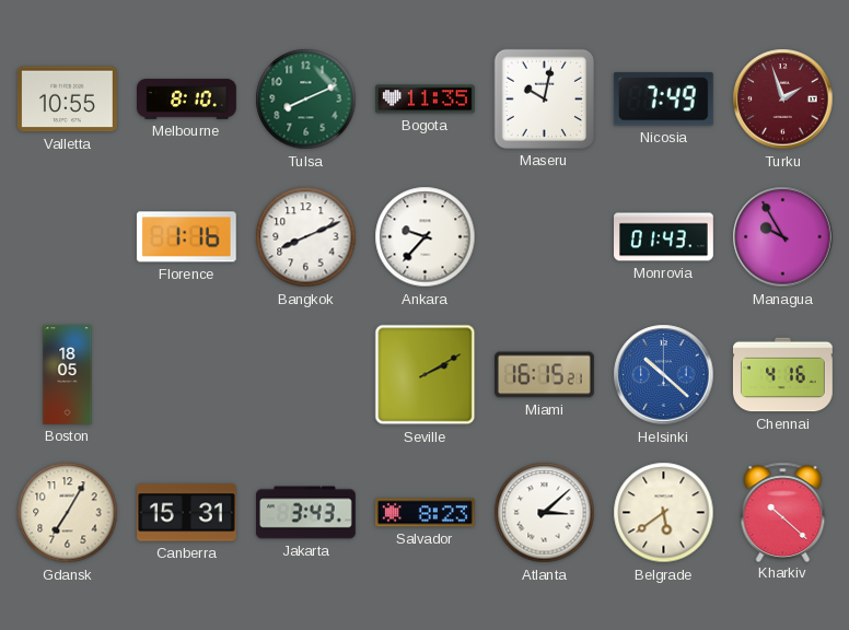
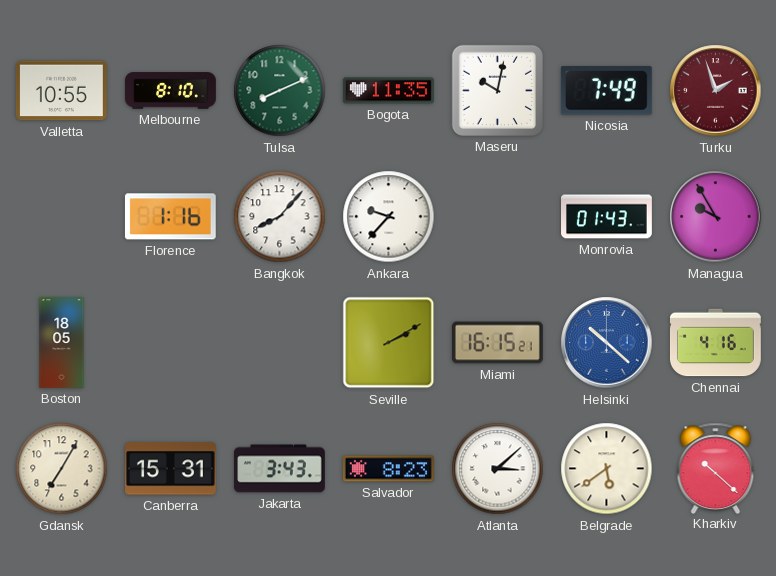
Bangkok: 8:11 -> 8:07
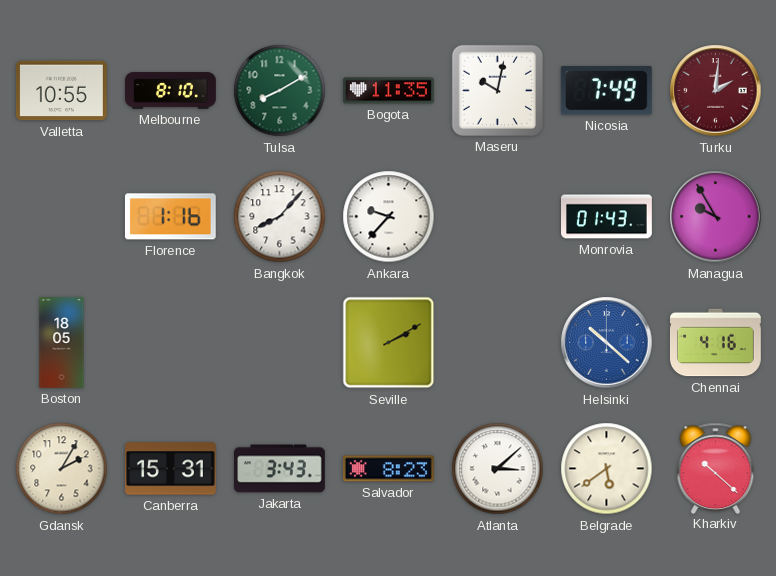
Tulsa: 8:11 -> 8:10
Turku: 1:57 -> 2:01
Miami: 16:15 -> none
Gdansk: 7:05 -> 2:05
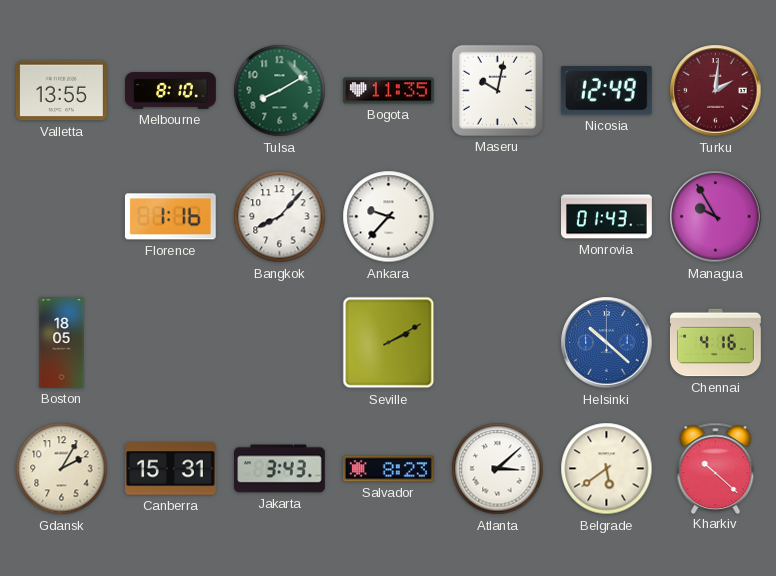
Valletta: 10:55 -> 13:55
Nicosia: 7:49 -> 12:49
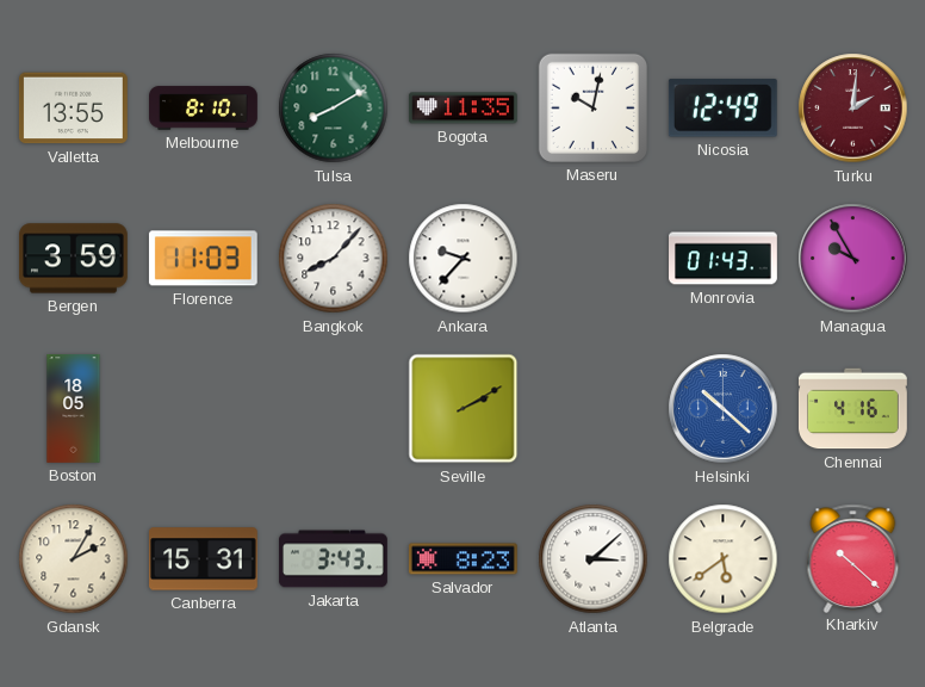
Bergen: none -> 3:59
Florence: 1:16 -> 11:03
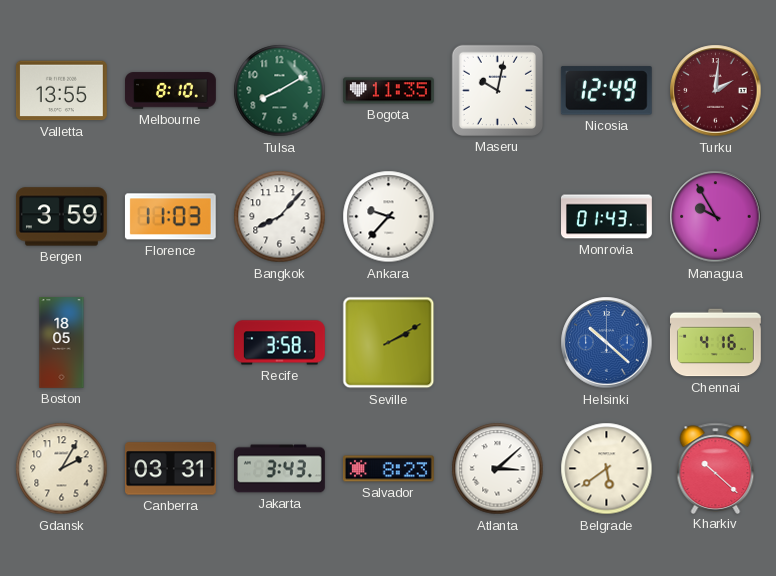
Recife: none -> 3:58
Canberra: 15:31 -> 03:31
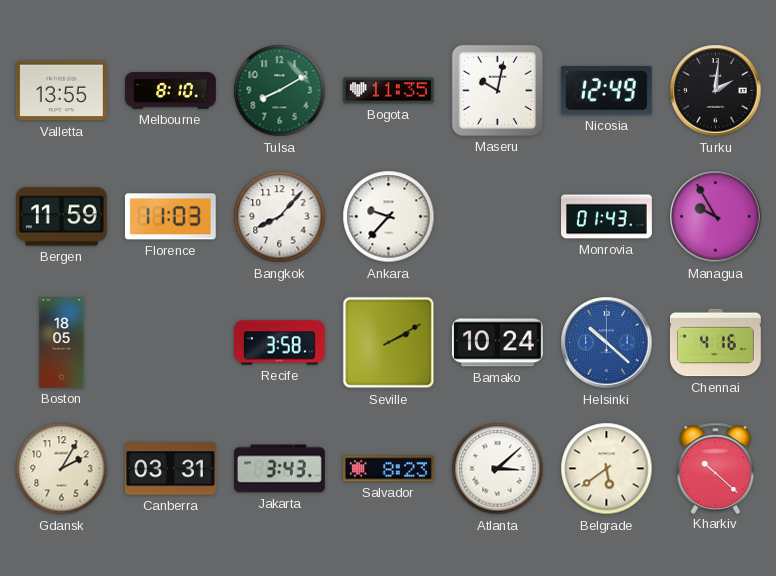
Turku dial: burgundy -> black
Bergen: 3:59 -> 11:59
Bamako: none -> 10:24
